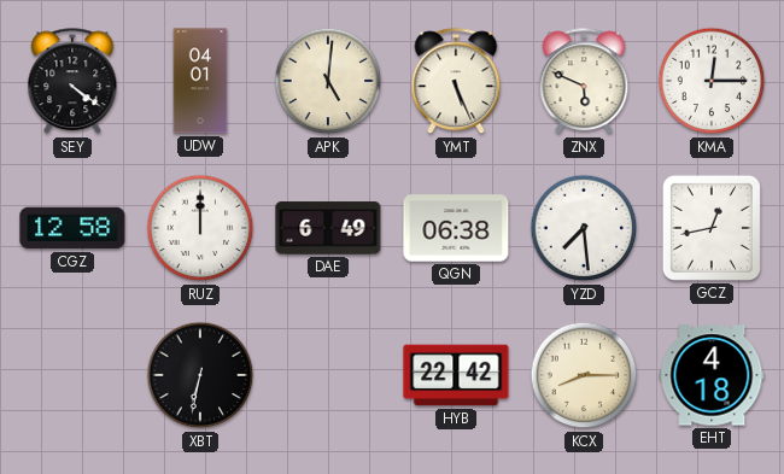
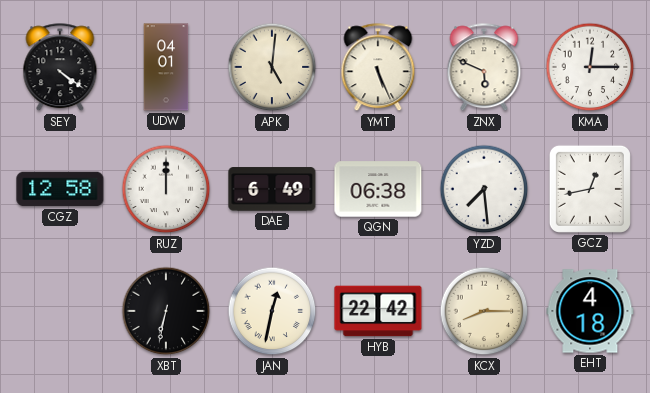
JAN: none -> 12:32
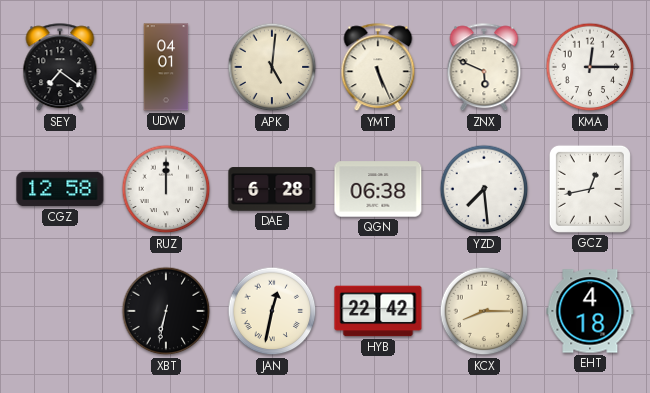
SEY: 4:21 -> 7:21
DAE: 6:49 -> 6:28
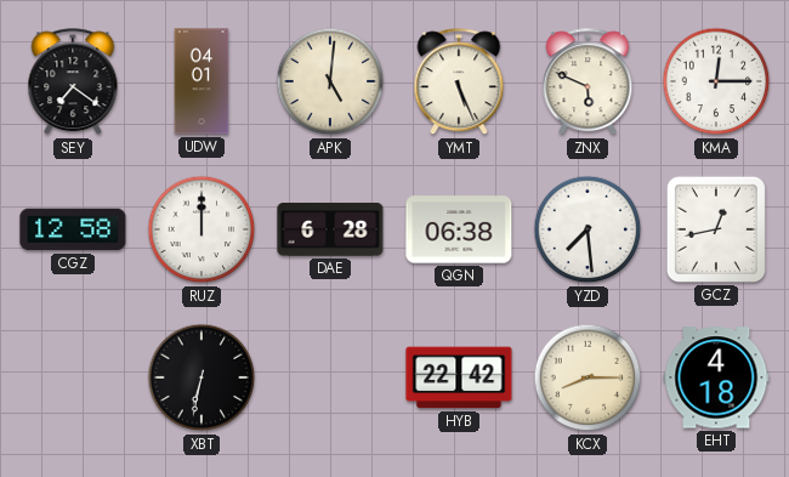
JAN: 12:32 -> none
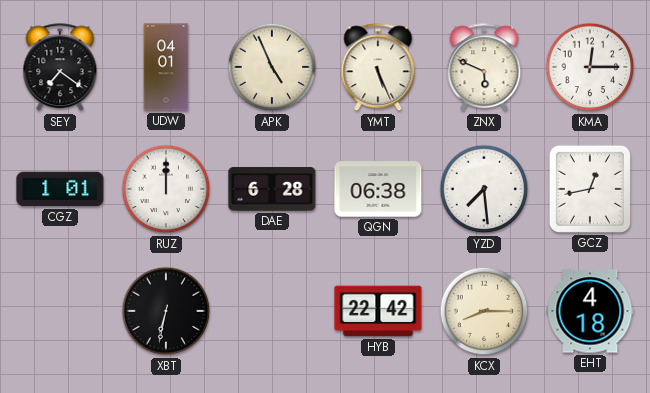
APK: 5:01 -> 4:56
CGZ: 12:58 -> 1:01
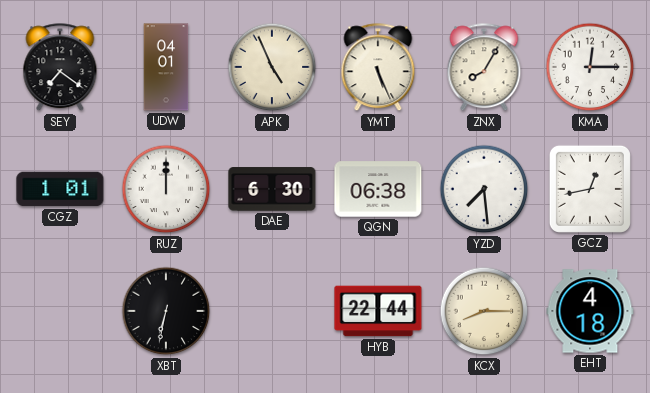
ZNX: 5:49 -> 8:05
DAE: 6:28 -> 6:30
HYB: 22:42 -> 22:44
